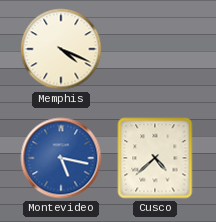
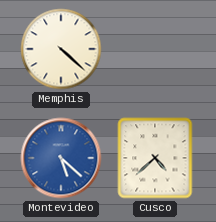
Memphis: 4:19 -> 4:22
Montevideo: 5:17 -> 5:22
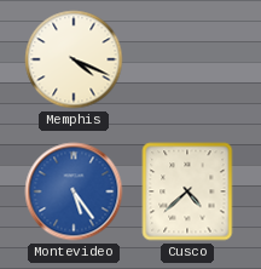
Memphis: 4:22 -> 4:19
Montevideo: 5:22 -> 5:24
